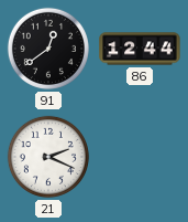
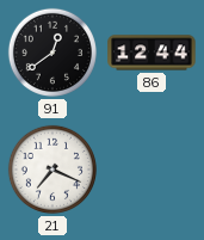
21: 2:19 -> 7:19
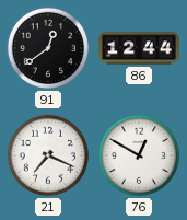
76: none -> 12:50
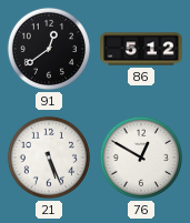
86: 12:44 -> 5:12
21: 7:19 -> 5:26
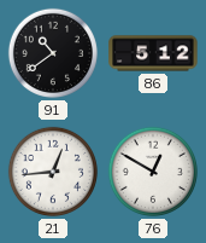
91: 12:39 -> 10:39
21: 5:26 -> 12:44
